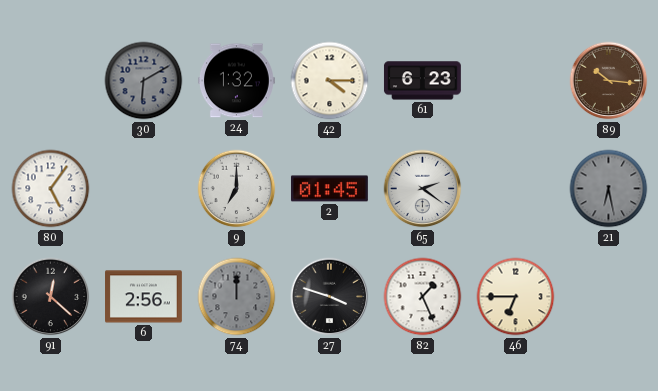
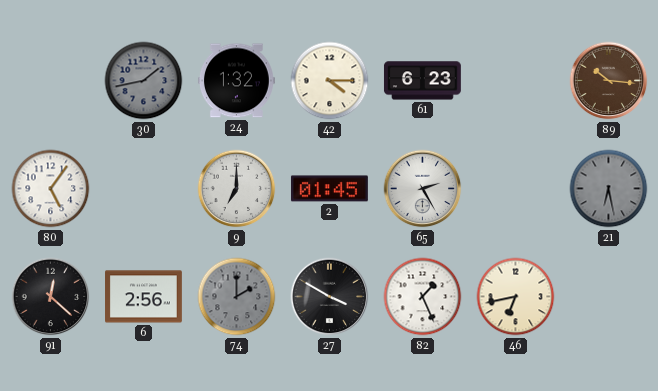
30: 6:10 -> 1:43
65: 2:21 -> 2:25
74: 12:00 -> 2:00
27: 3:48 -> 3:50
46: 6:45 -> 6:43
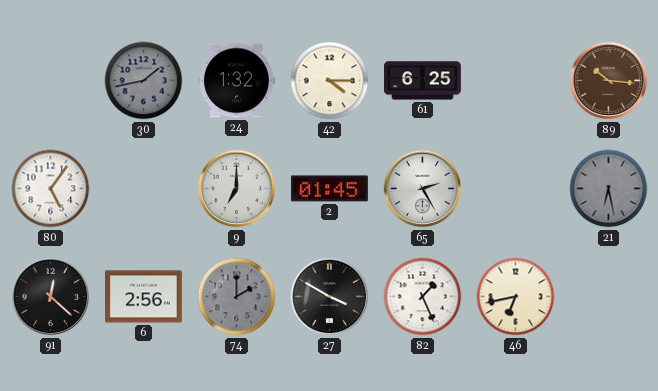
61: 6:23 -> 6:25
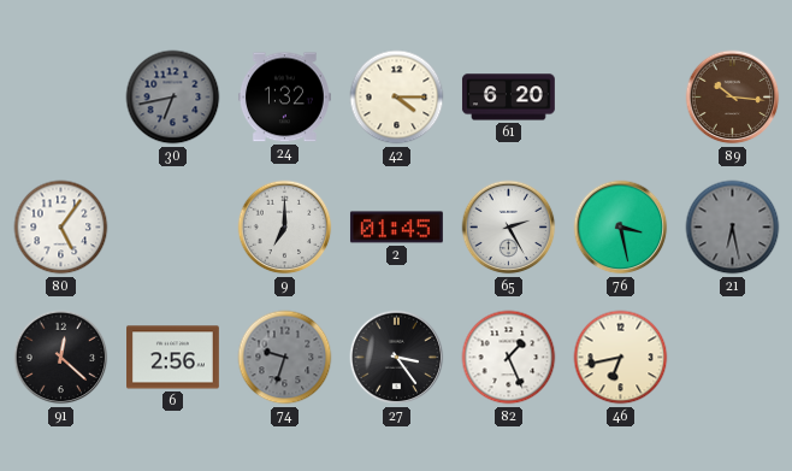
30: 1:43 -> 6:43
61: 6:25 -> 6:20
76: none -> 3:28
74: 2:00 -> 9:33
27: 3:50 -> 3:24
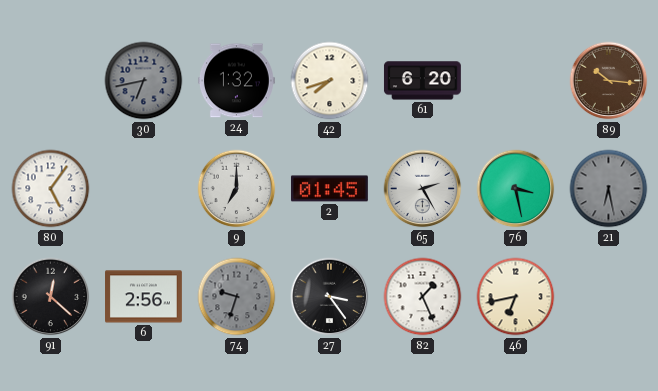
42: 4:15 -> 7:42
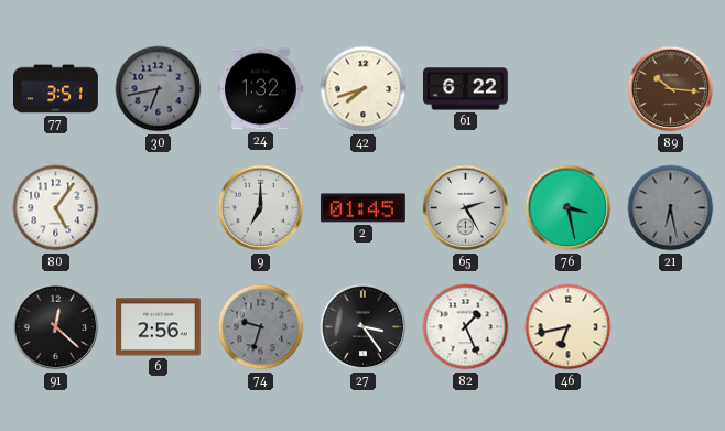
77: none -> 3:51
61: 6:20 -> 6:22
